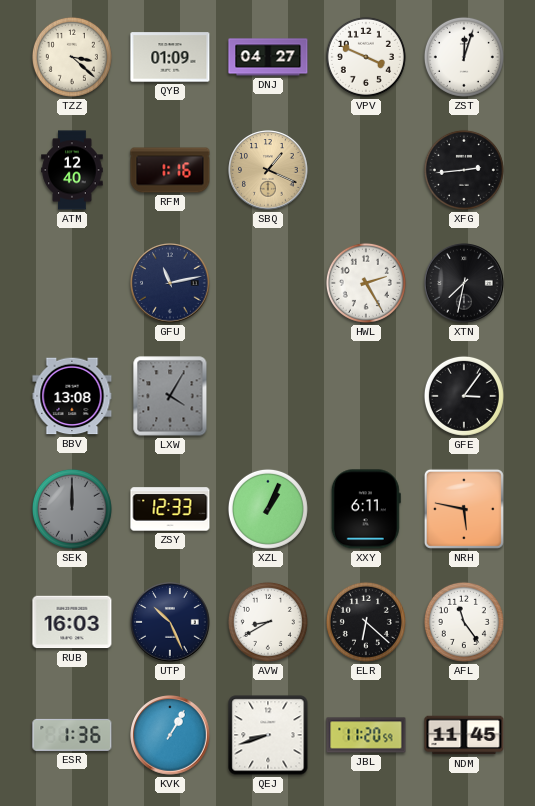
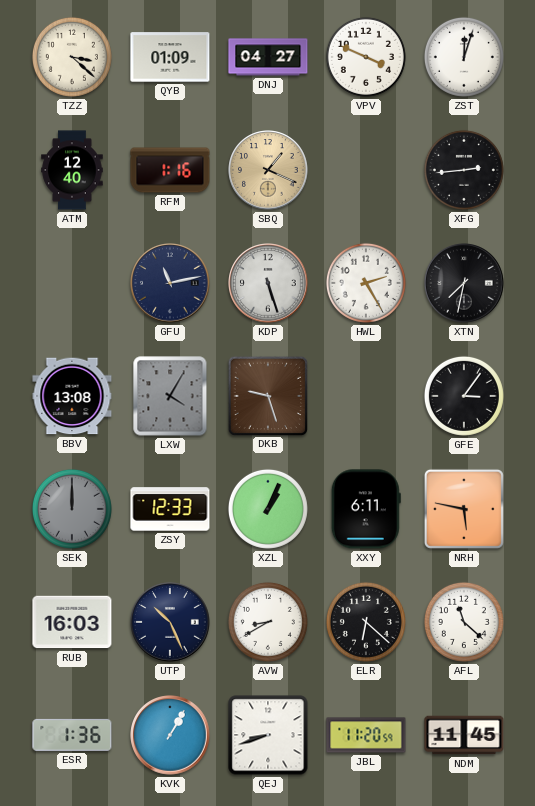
KDP: none -> 5:27
DKB: none -> 9:27
AFL: 11:24 -> 11:22
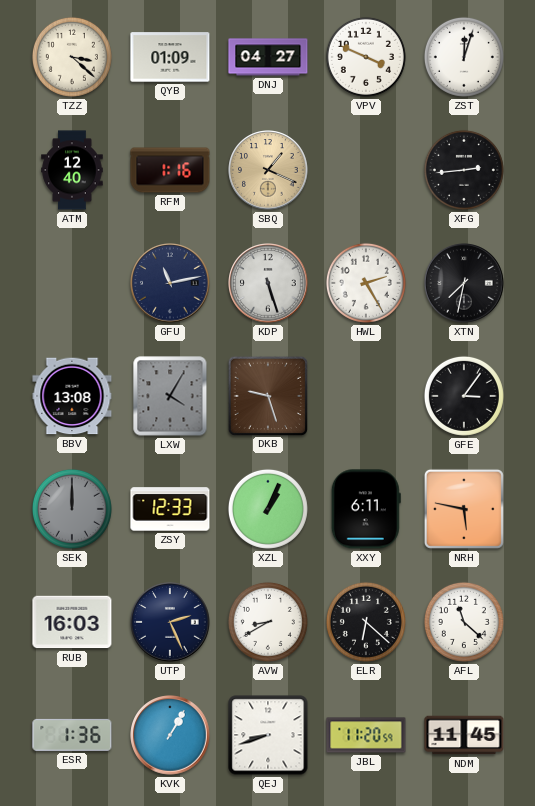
UTP: 10:26 -> 2:26
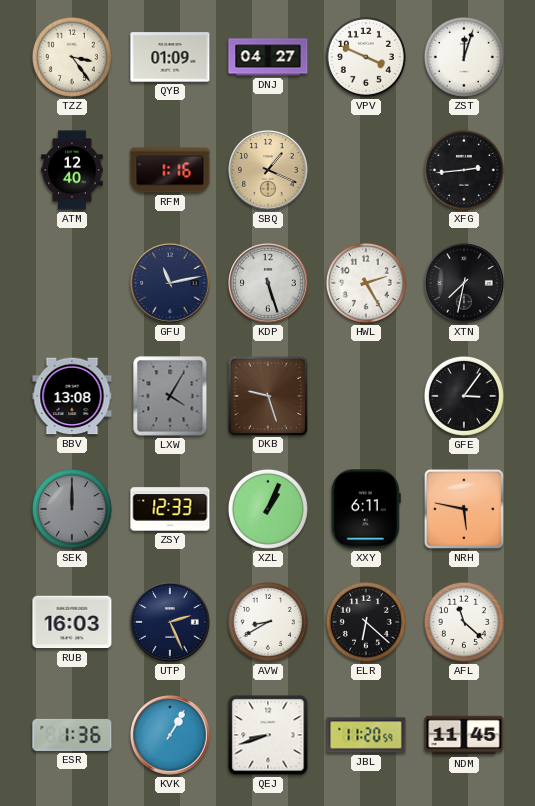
TZZ: 3:22 -> 3:24
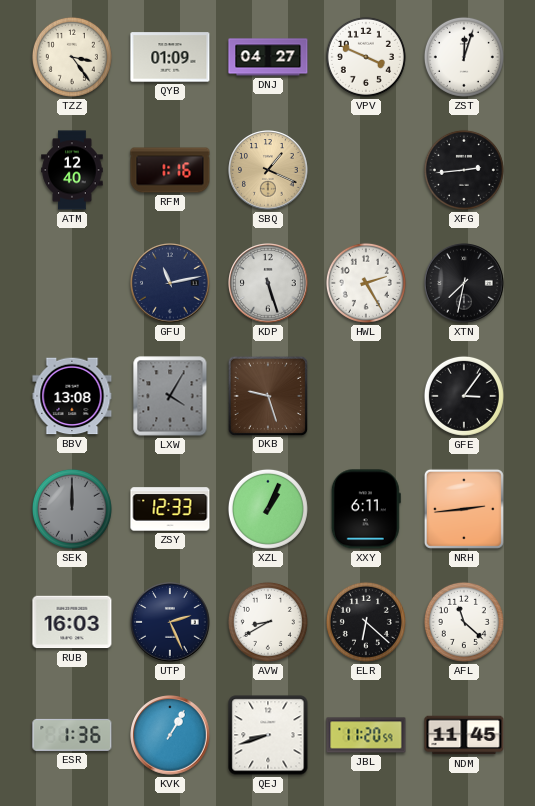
NRH: 5:47 -> 2:44
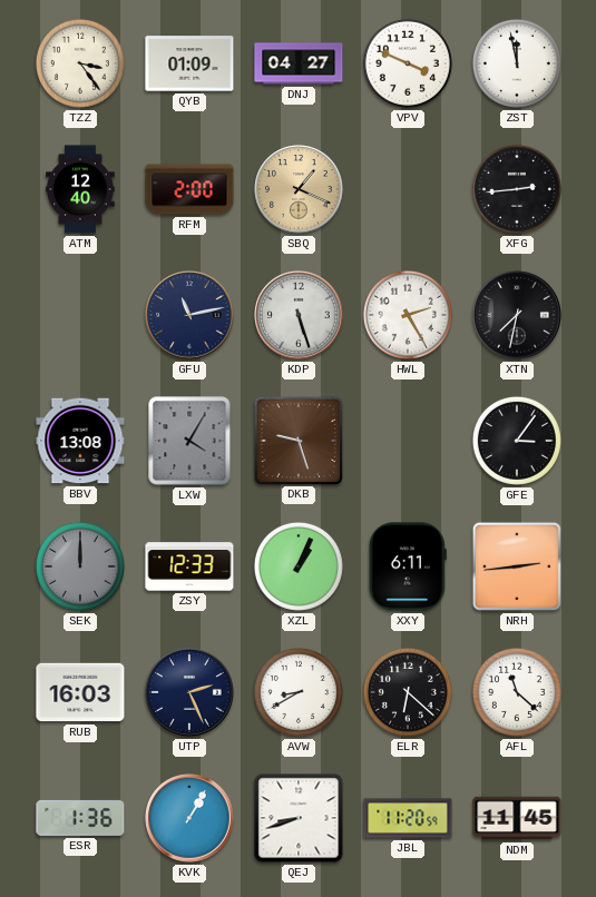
ZST: 12:03 -> 11:58
RFM: 1:16 -> 2:00
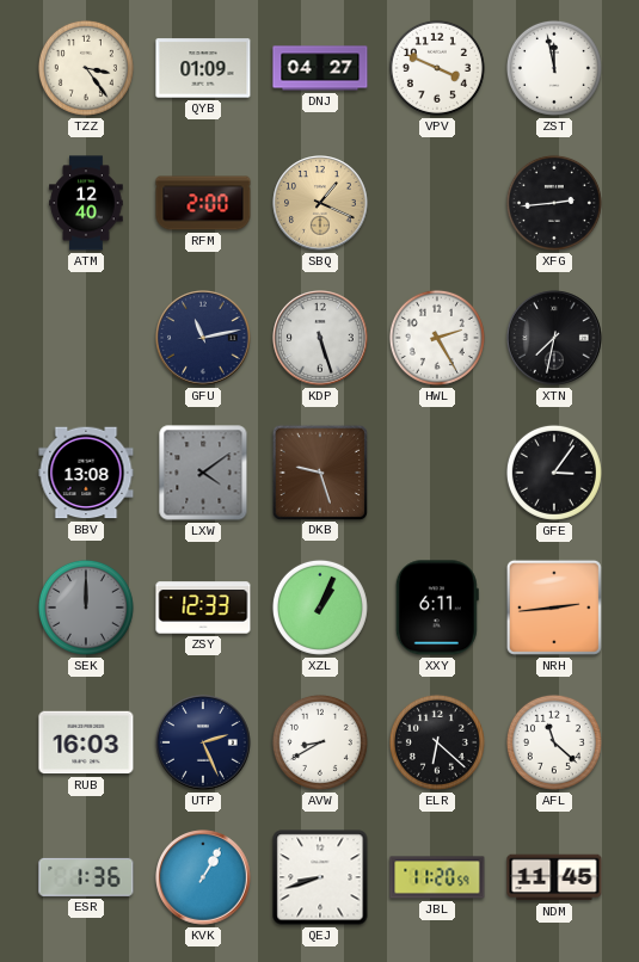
LXW: 4:05 -> 4:09
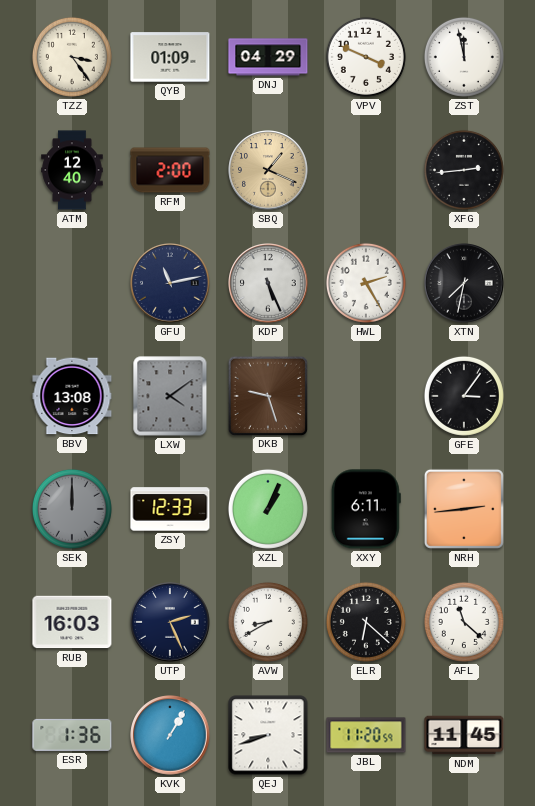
DNJ: 04:27 -> 04:29
KDP: 5:27 -> 5:26
